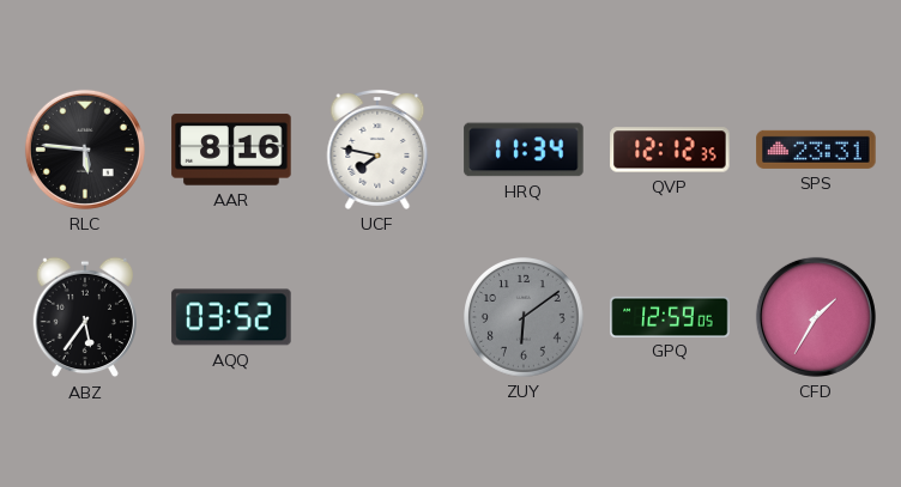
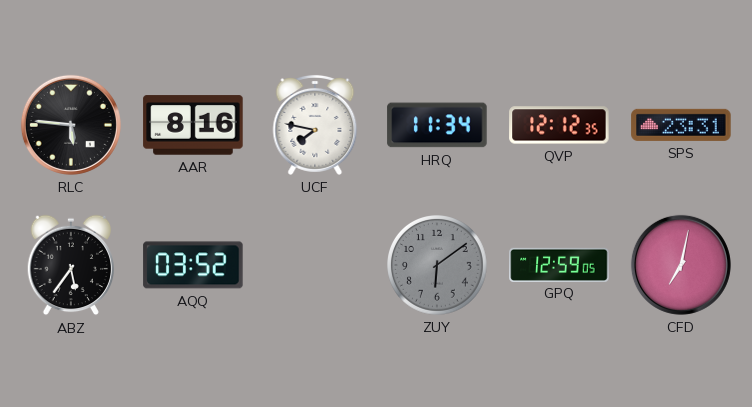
CFD: 1:35 -> 7:02
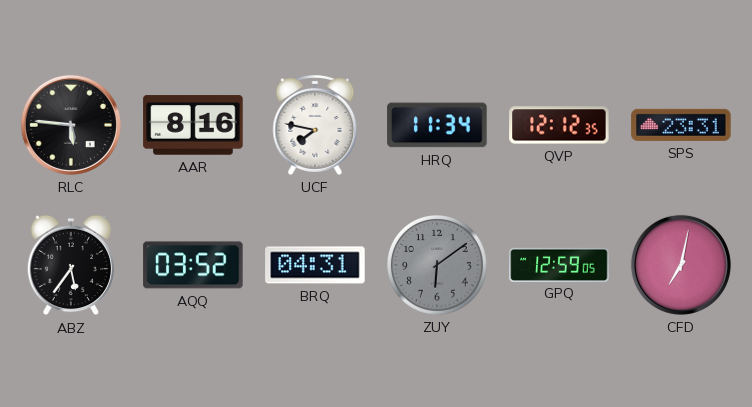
BRQ: none -> 04:31
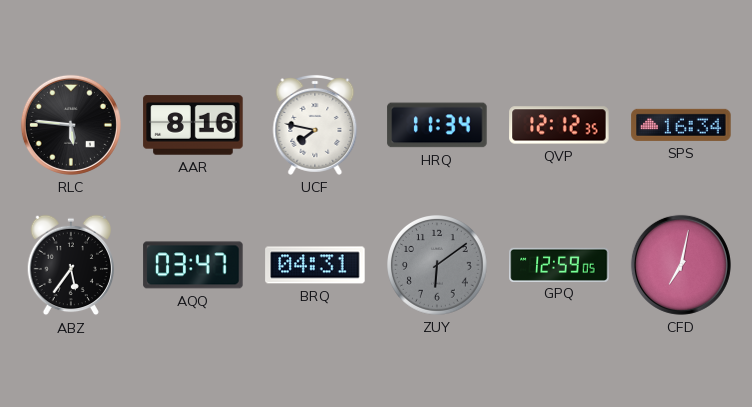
SPS: 23:31 -> 16:34
AQQ: 03:52 -> 03:47
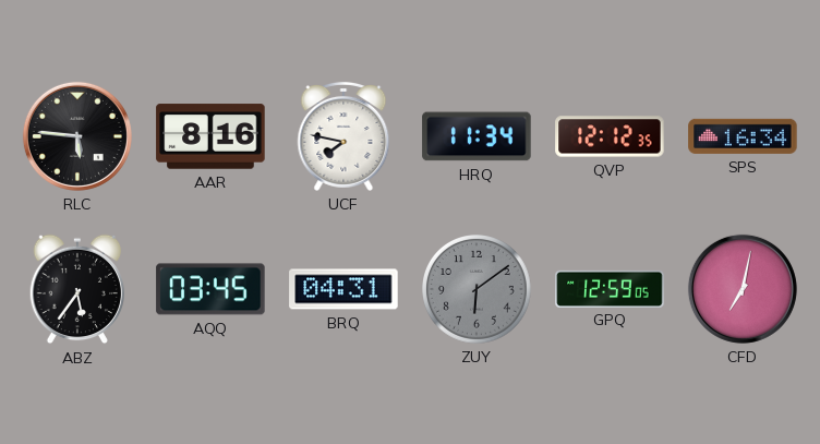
AQQ: 03:47 -> 03:45
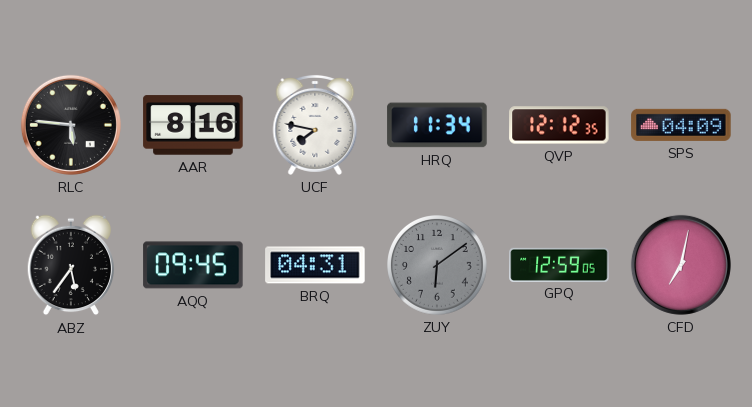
SPS: 16:34 -> 04:09
AQQ: 03:45 -> 09:45
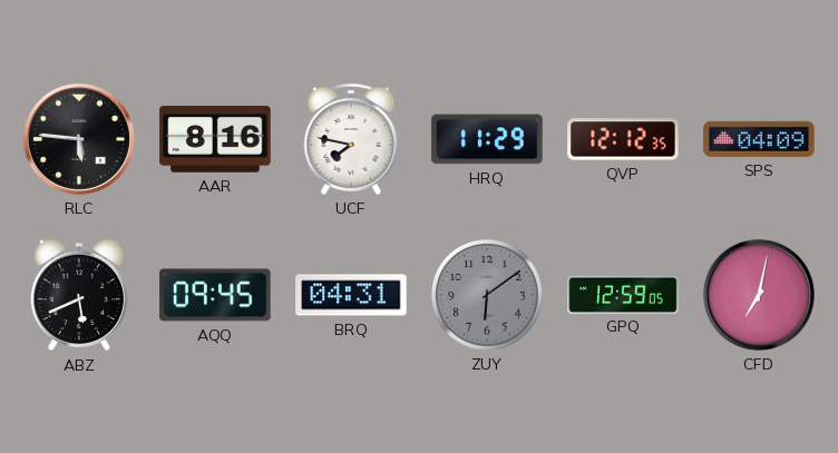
HRQ: 11:34 -> 11:29
ABZ: 5:36 -> 5:41
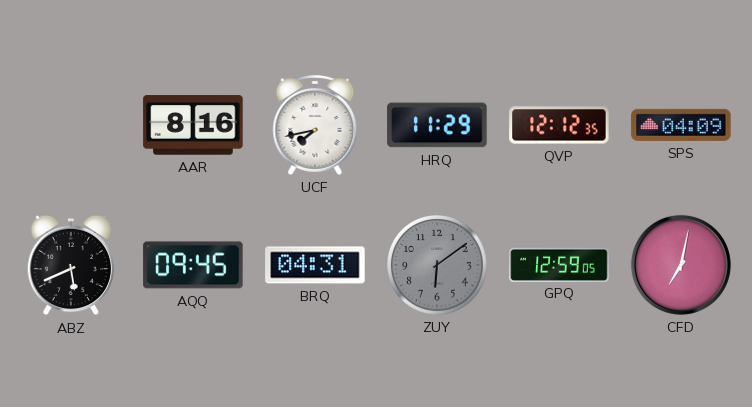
RLC: 5:46 -> none
UCF: 7:47 -> 7:43
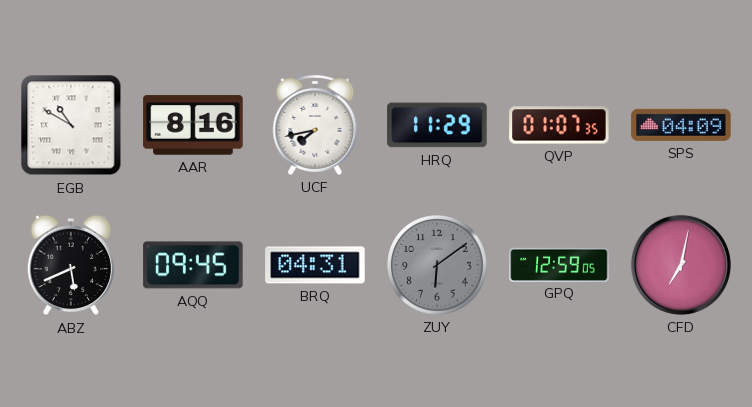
EGB: none -> 10:50
QVP: 12:12 -> 01:07
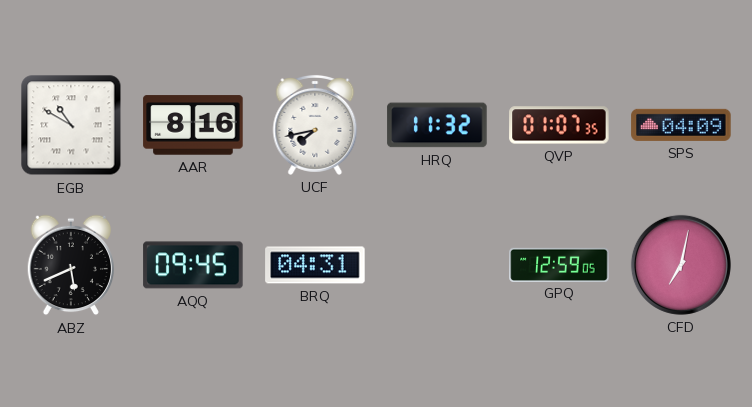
HRQ: 11:29 -> 11:32
ZUY: 6:09 -> none
